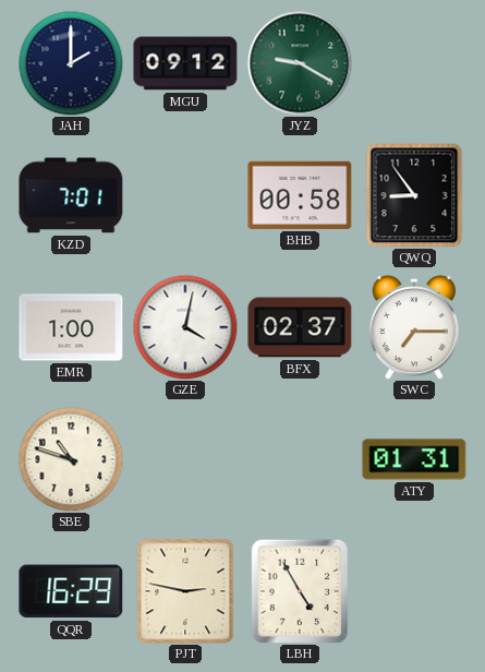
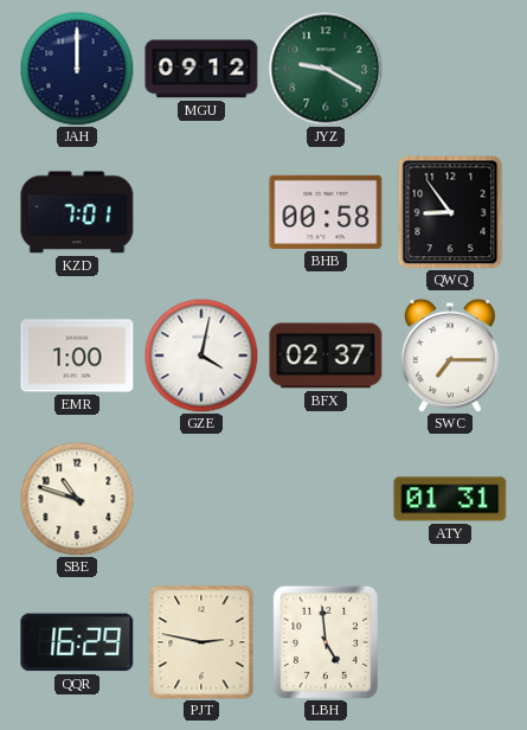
JAH: 2:00 -> 12:00
LBH: 4:55 -> 4:59
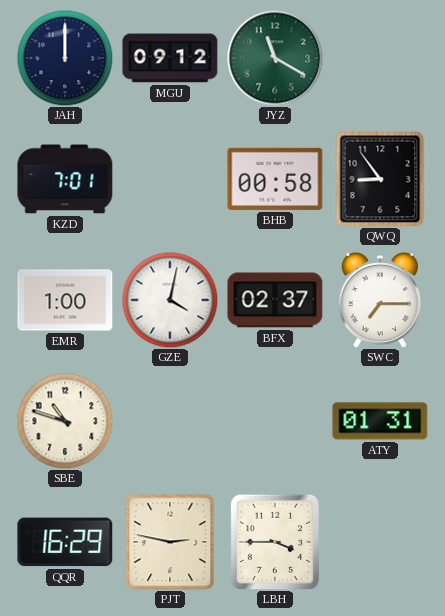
JYZ: 9:20 -> 11:20
LBH: 4:59 -> 3:45
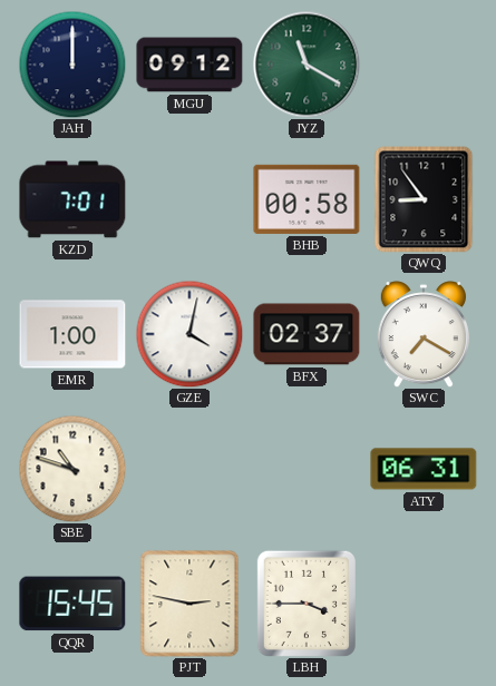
SWC: 7:15 -> 7:20
ATY: 01:31 -> 06:31
QQR: 16:29 -> 15:45
